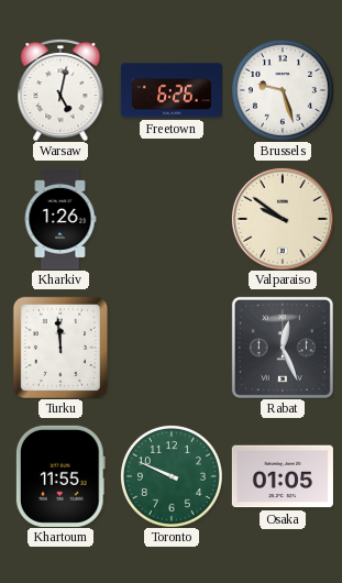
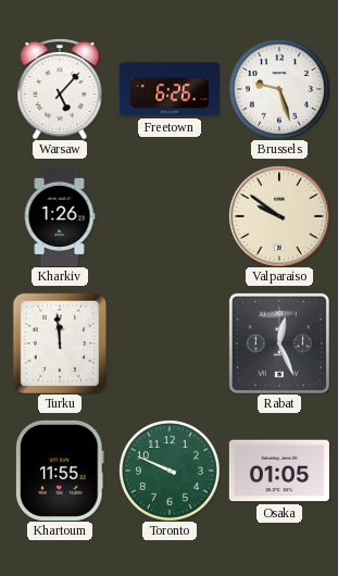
Warsaw: 5:02 -> 5:07
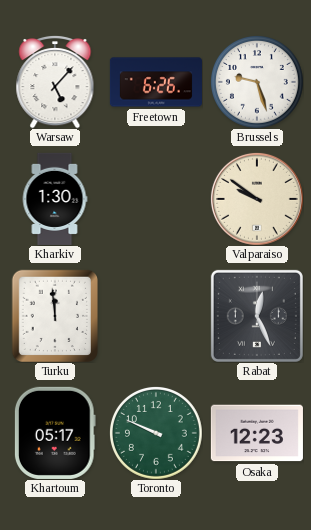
Kharkiv: 1:26 -> 1:30
Khartoum: 11:55 -> 05:17
Osaka: 01:05 -> 12:23
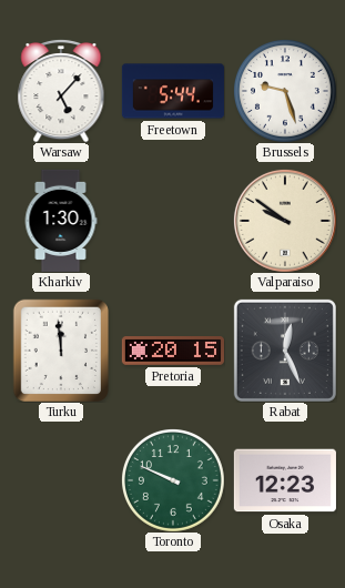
Freetown: 6:26 -> 5:44
Pretoria: none -> 20:15
Khartoum: 05:17 -> none
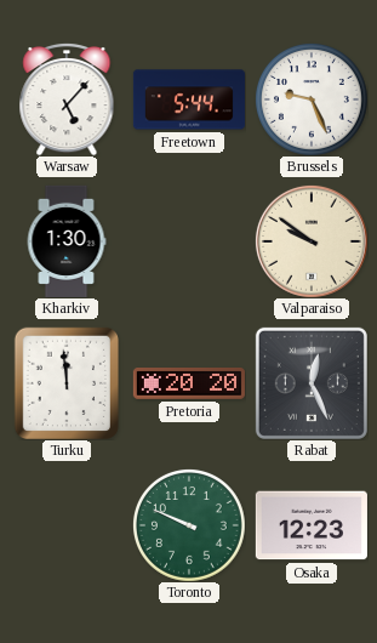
Brussels: 9:27 -> 9:26
Pretoria: 20:15 -> 20:20
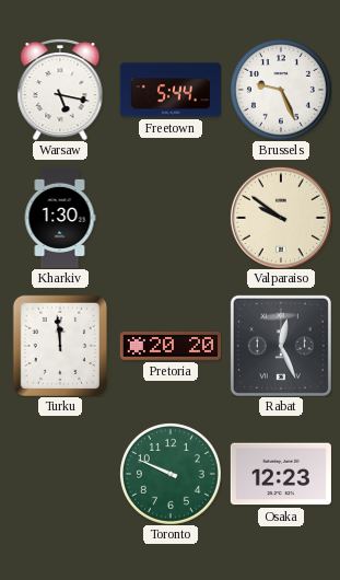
Warsaw: 5:07 -> 5:17
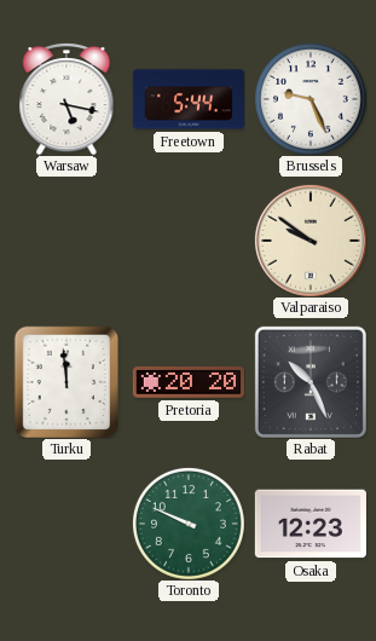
Kharkiv: 1:30 -> none
Rabat: 12:26 -> 10:26
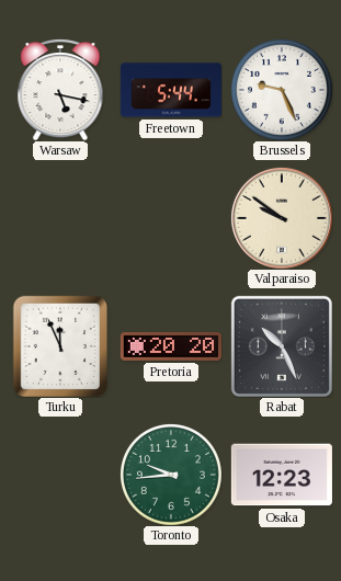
Turku: 11:59 -> 11:56
Toronto: 9:49 -> 9:44
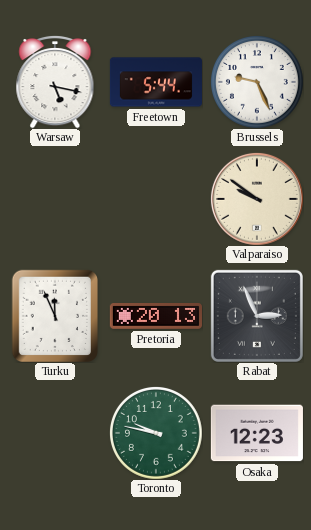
Pretoria: 20:20 -> 20:13
Rabat: 10:26 -> 2:56
Toronto: 9:44 -> 9:47
